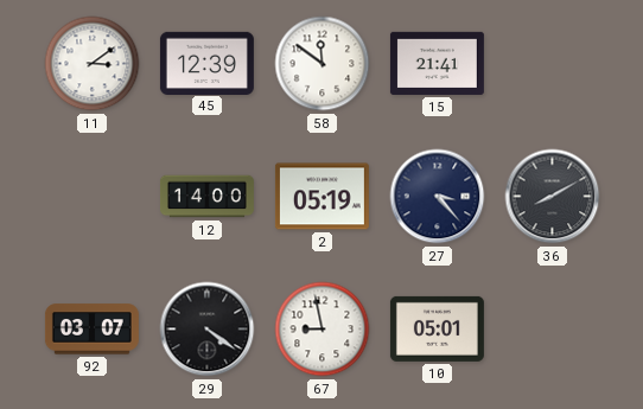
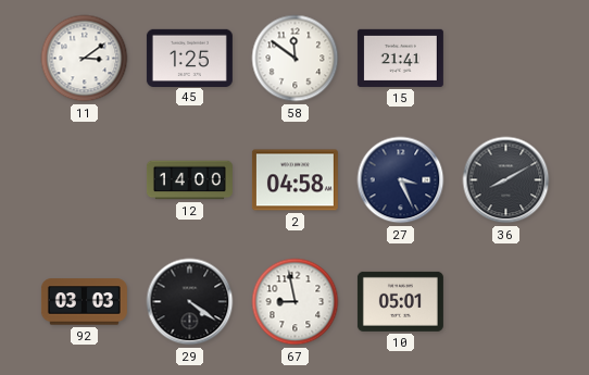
45: 12:39 -> 1:25
2: 05:19 -> 04:58
27: 3:23 -> 3:26
92: 03:07 -> 03:03
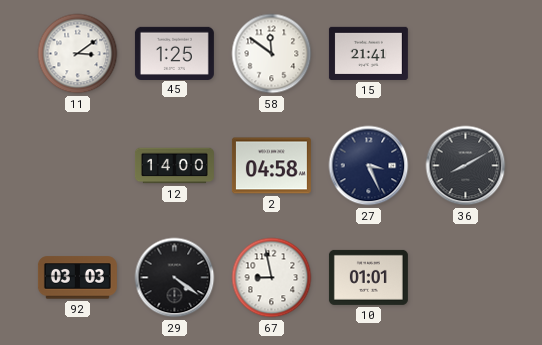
10: 05:01 -> 01:01
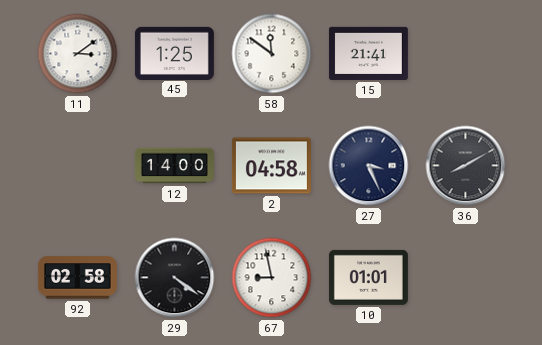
92: 03:03 -> 02:58
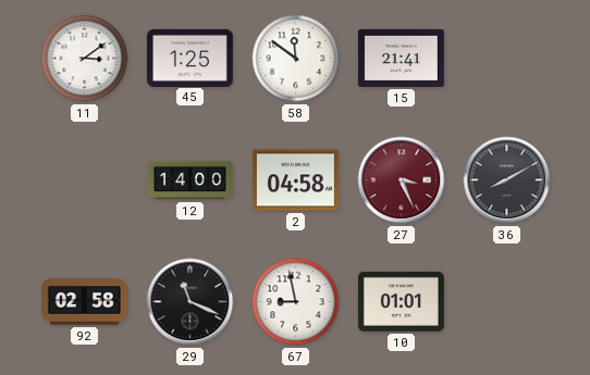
27 dial: navy -> burgundy
29: 4:21 -> 11:19
